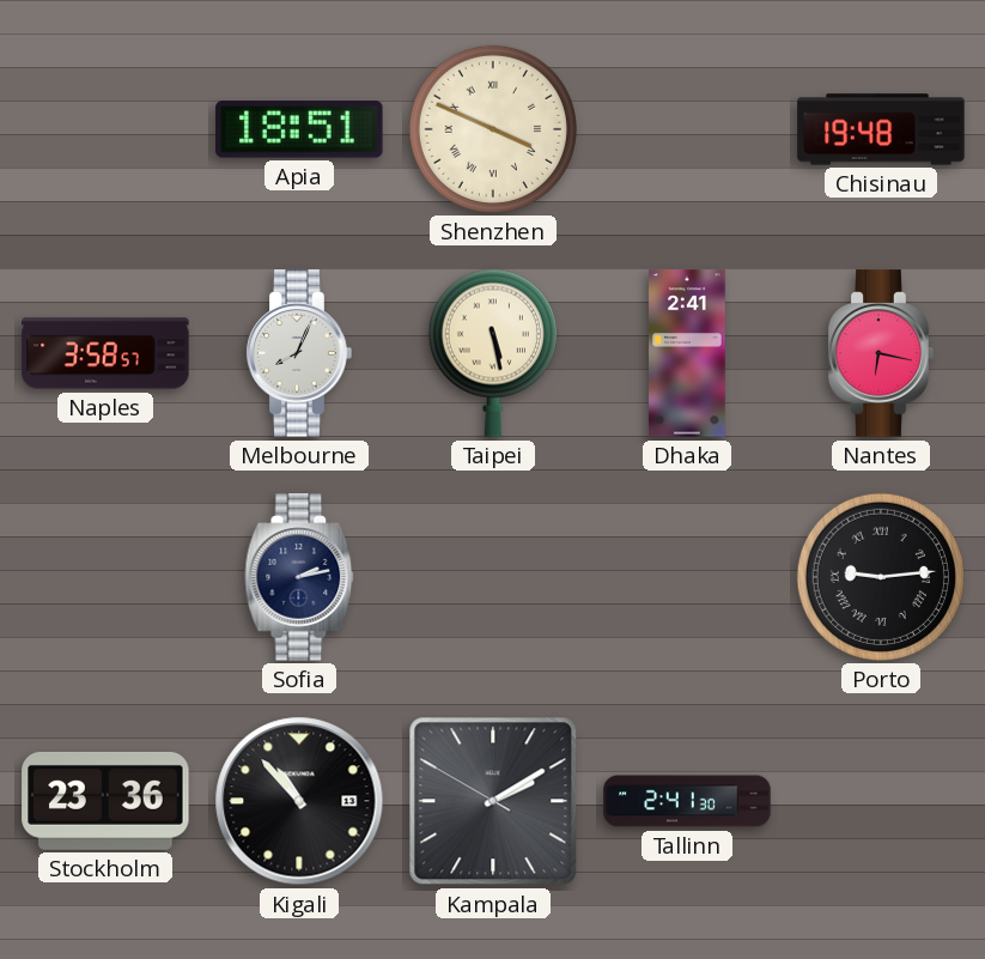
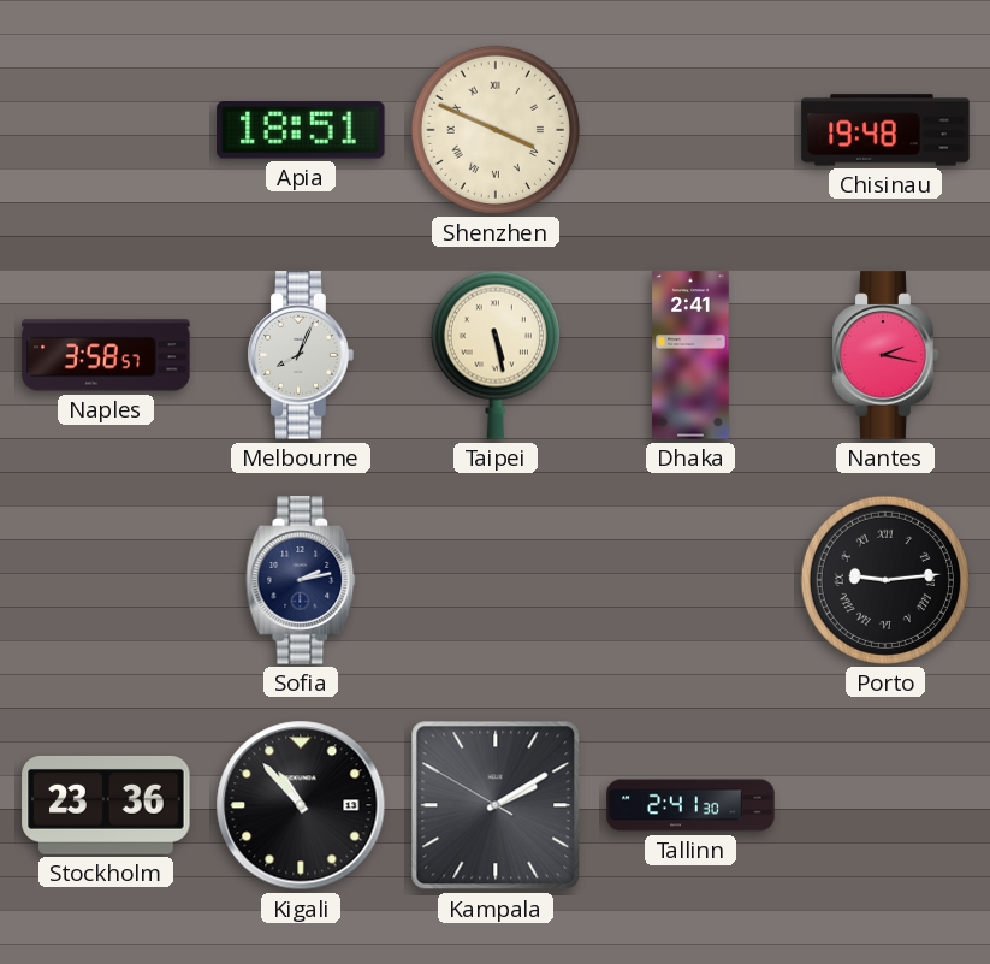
Nantes: 6:17 -> 2:17
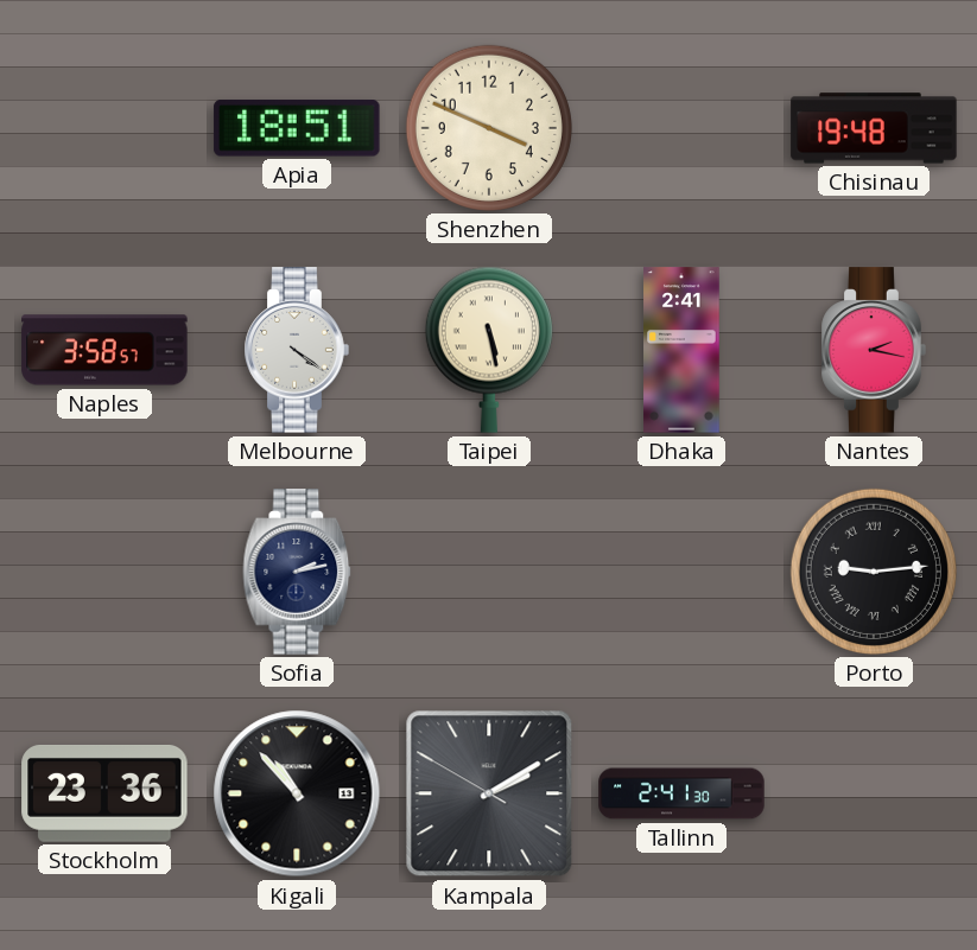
Shenzhen numerals: Roman -> Arabic
Melbourne: 8:04 -> 4:21
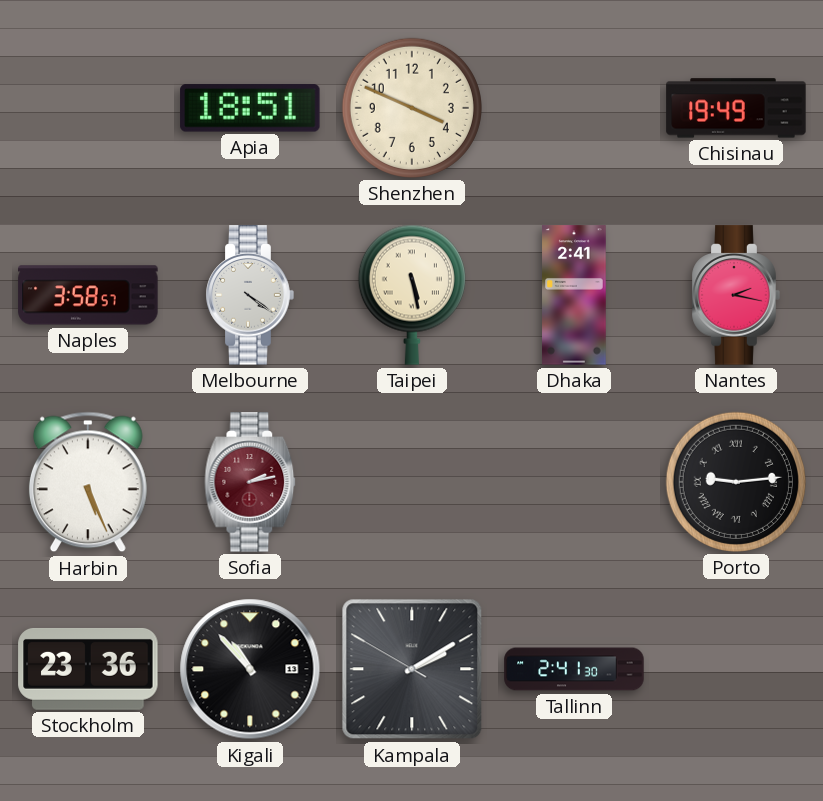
Chisinau: 19:48 -> 19:49
Harbin: none -> 5:26
Sofia dial: navy -> burgundy
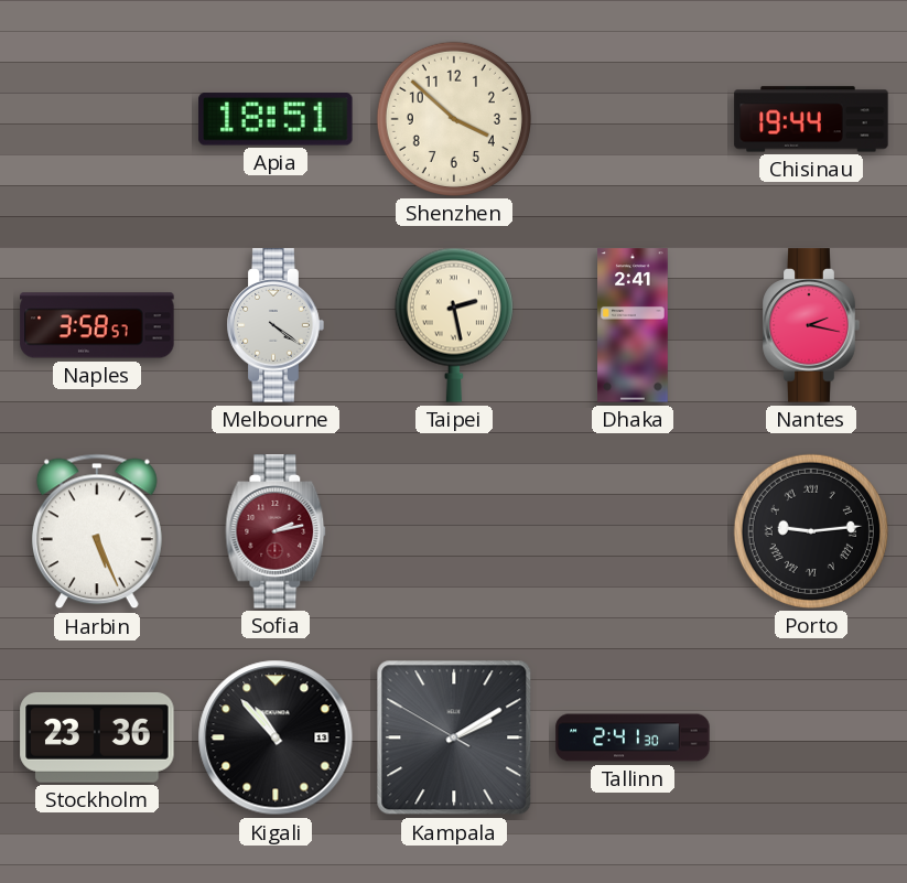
Shenzhen: 3:49 -> 3:52
Chisinau: 19:49 -> 19:44
Taipei: 5:28 -> 2:28
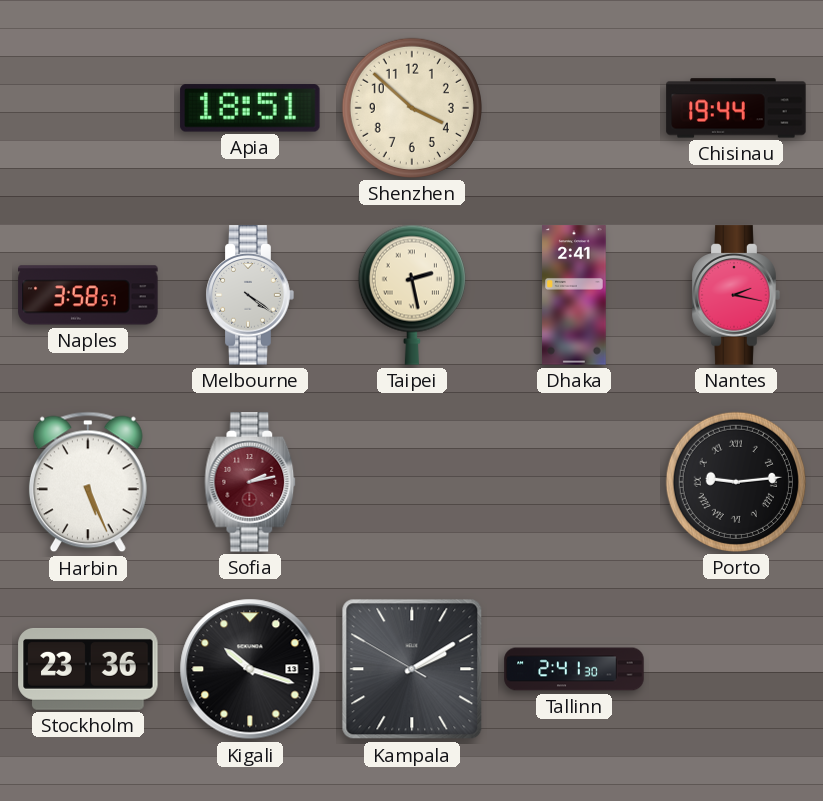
Kigali: 10:53 -> 10:18
